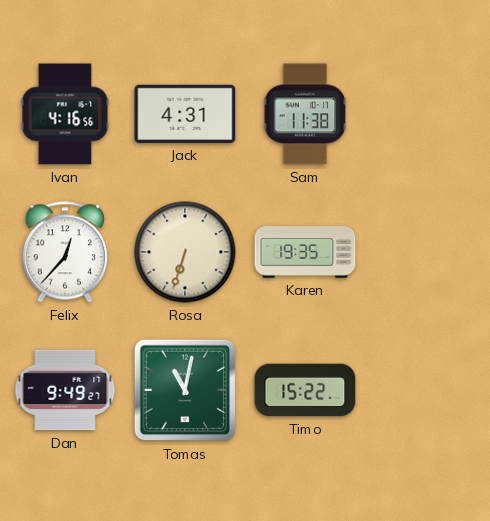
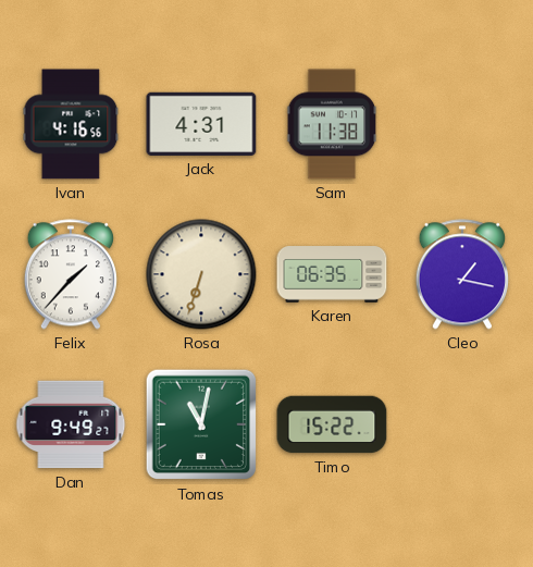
Felix: 12:37 -> 1:37
Karen: 19:35 -> 06:35
Cleo: none -> 1:17
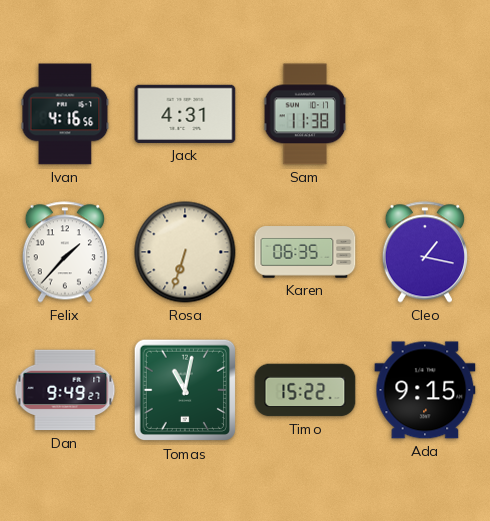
Ada: none -> 9:15
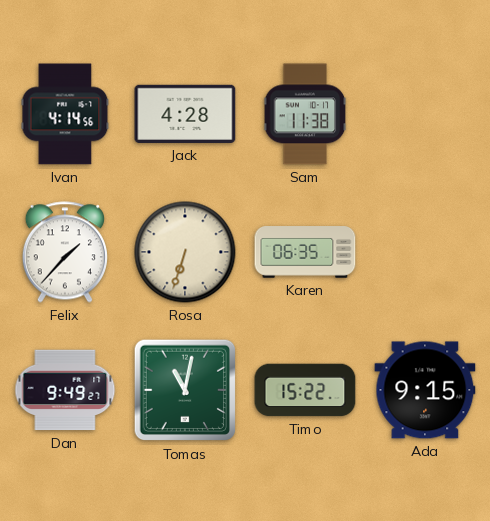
Ivan: 4:16 -> 4:14
Jack: 4:31 -> 4:28
Cleo: 1:17 -> none
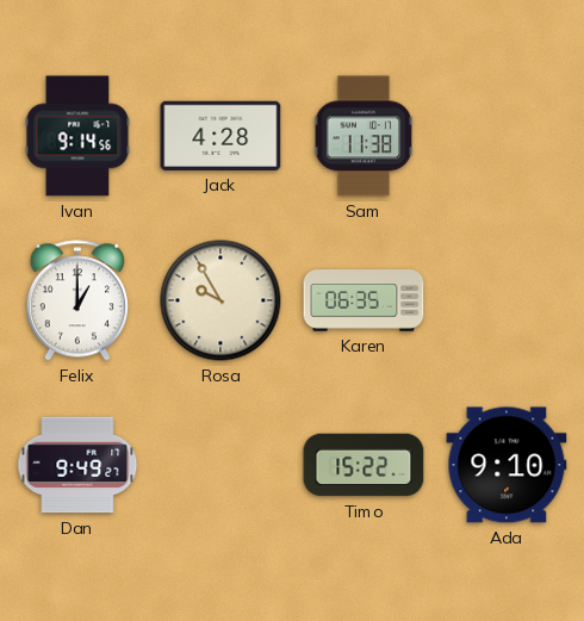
Ivan: 4:14 -> 9:14
Felix: 1:37 -> 1:00
Rosa: 6:33 -> 9:55
Tomas: 11:02 -> none
Ada: 9:15 -> 9:10
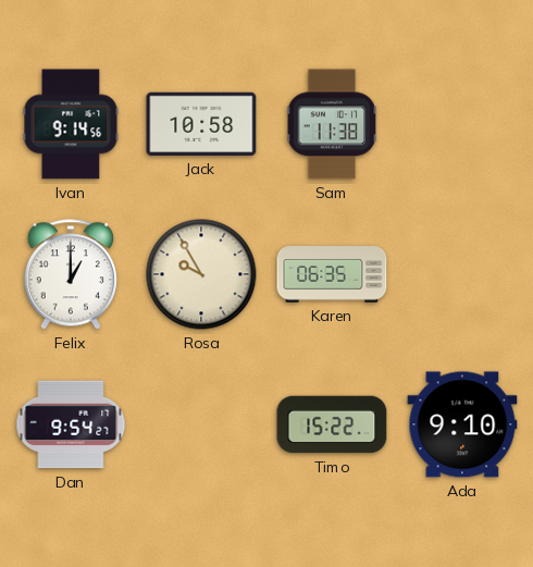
Jack: 4:28 -> 10:58
Dan: 9:49 -> 9:54
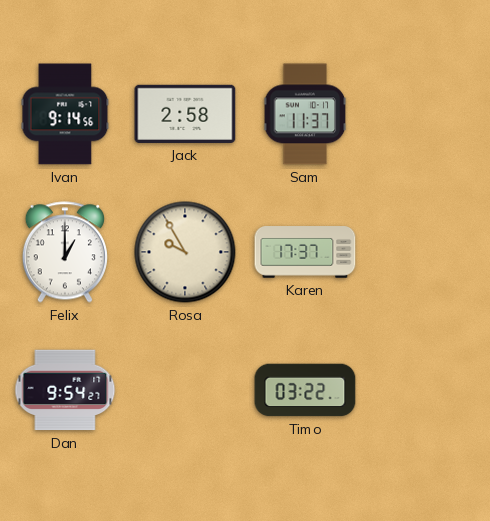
Jack: 10:58 -> 2:58
Sam: 11:38 -> 11:37
Karen: 06:35 -> 17:37
Timo: 15:22 -> 03:22
Ada: 9:10 -> none
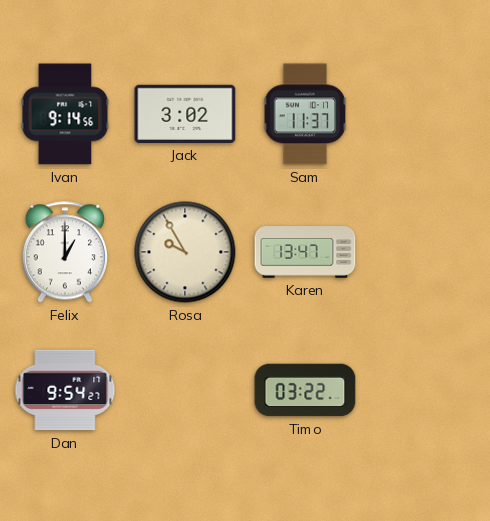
Jack: 2:58 -> 3:02
Karen: 17:37 -> 13:47
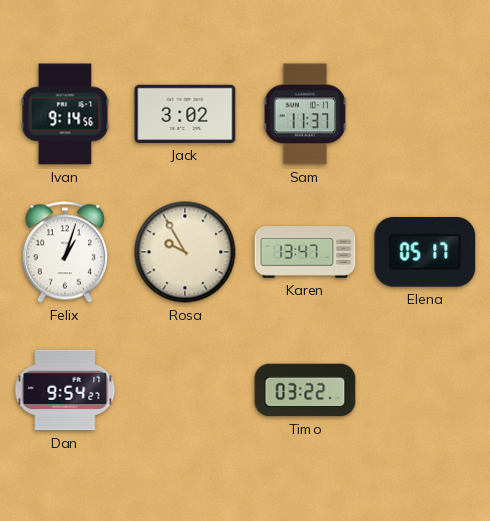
Felix: 1:00 -> 1:03
Elena: none -> 05:17
